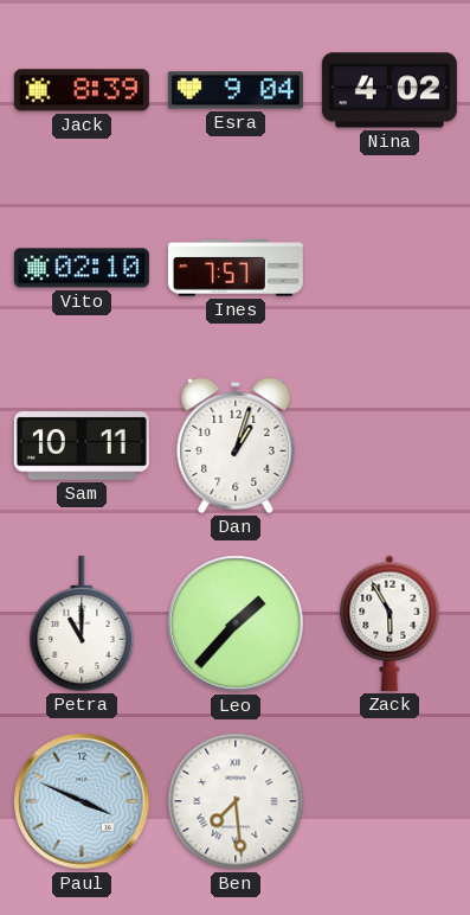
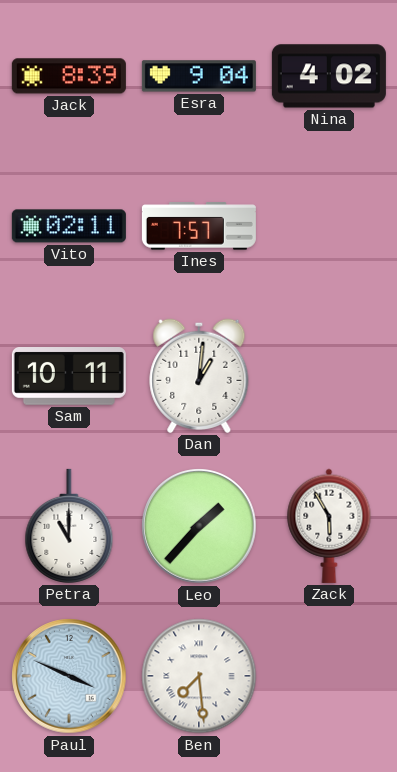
Vito: 02:10 -> 02:11
Dan: 1:03 -> 1:01
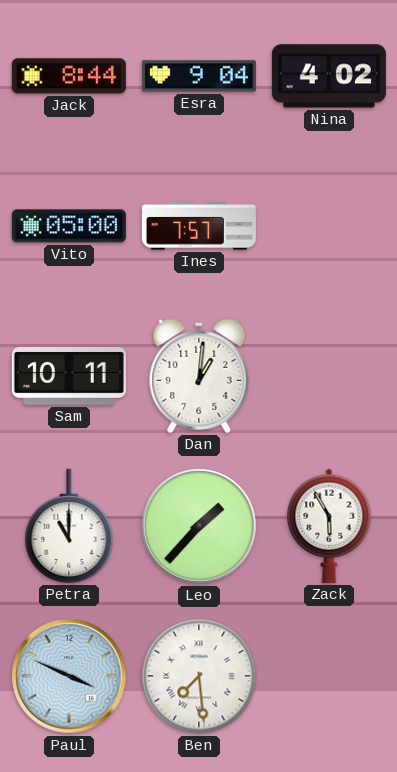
Jack: 8:39 -> 8:44
Vito: 02:11 -> 05:00
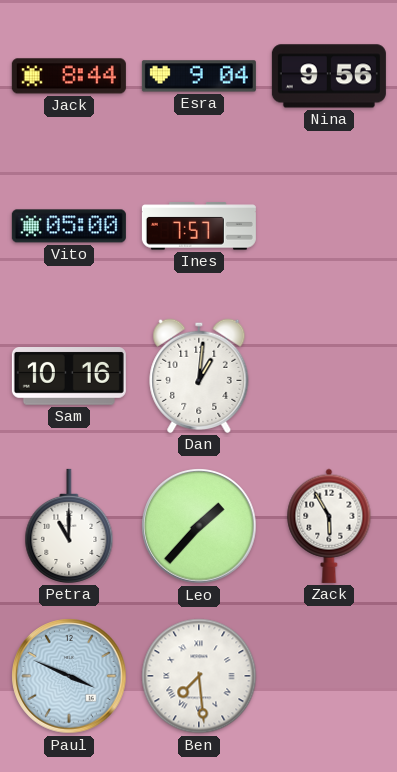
Nina: 4:02 -> 9:56
Sam: 10:11 -> 10:16
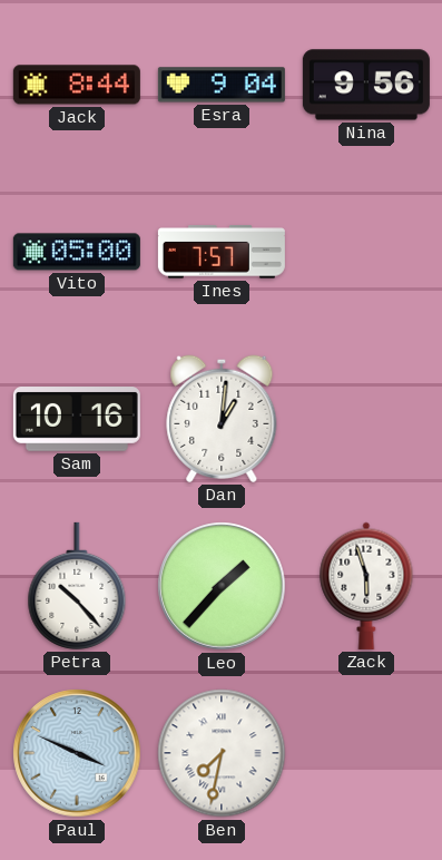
Petra: 11:00 -> 10:23
Zack: 5:55 -> 5:57
Ben: 7:29 -> 7:32
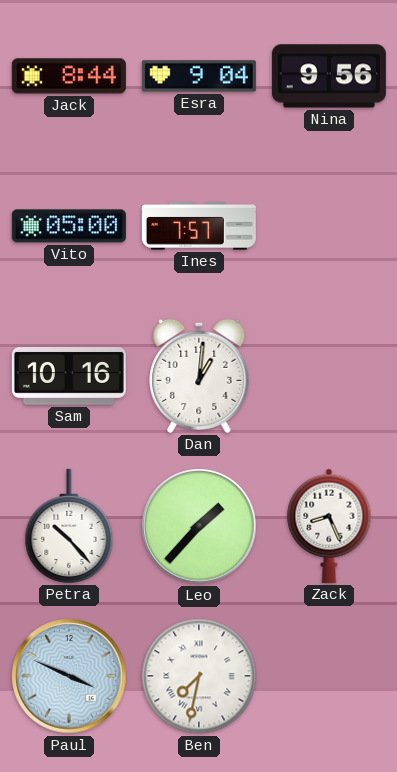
Zack: 5:57 -> 8:26
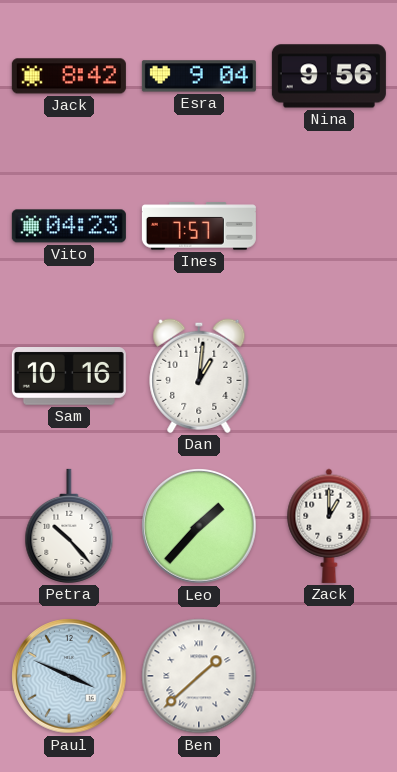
Jack: 8:44 -> 8:42
Vito: 05:00 -> 04:23
Zack: 8:26 -> 1:00
Ben: 7:32 -> 1:38
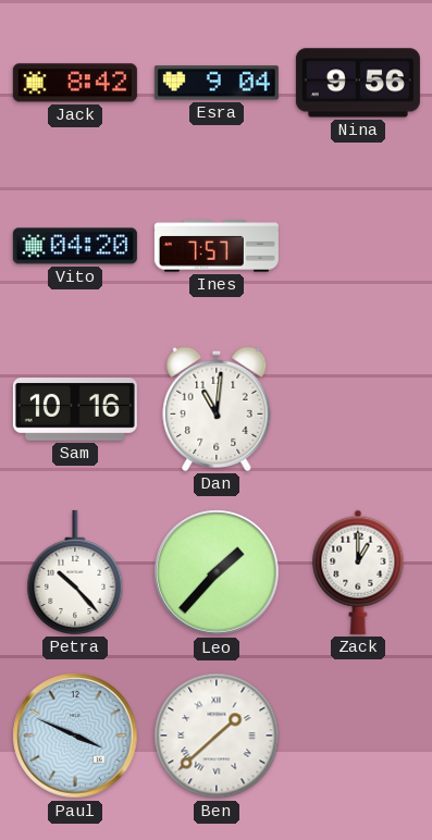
Vito: 04:23 -> 04:20
Dan: 1:01 -> 11:01
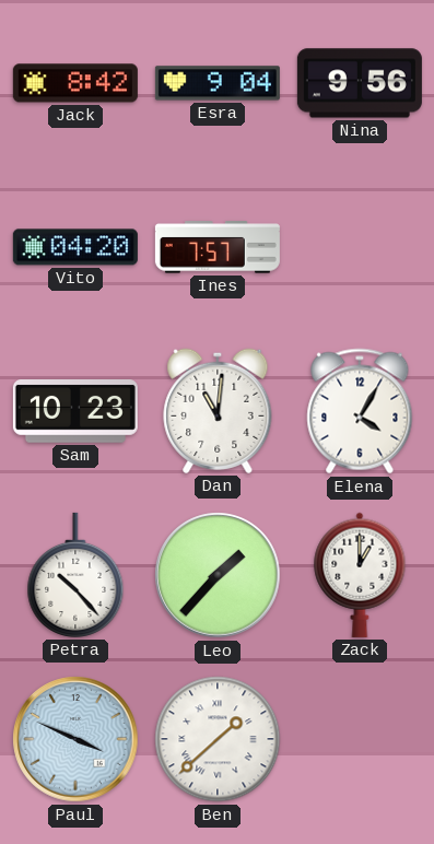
Sam: 10:16 -> 10:23
Elena: none -> 4:05
